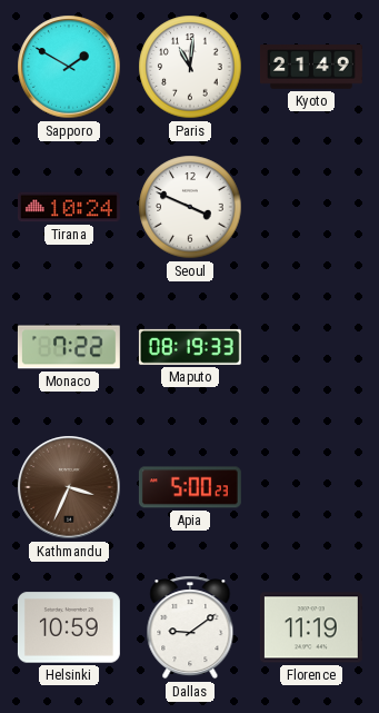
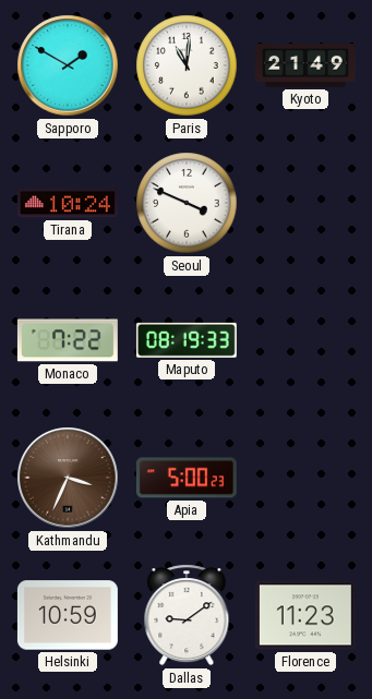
Florence: 11:19 -> 11:23
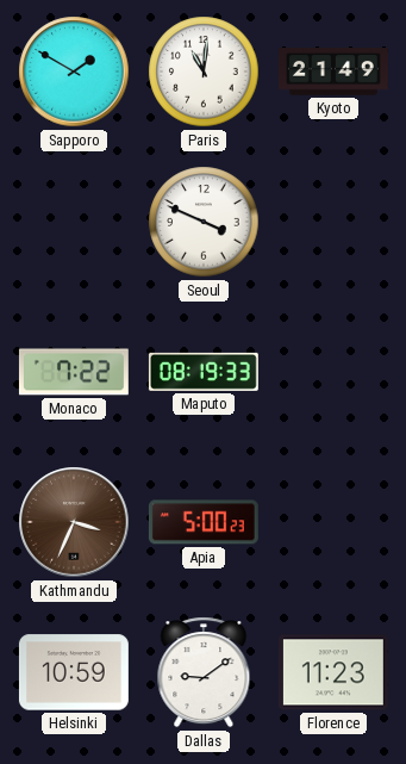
Tirana: 10:24 -> none
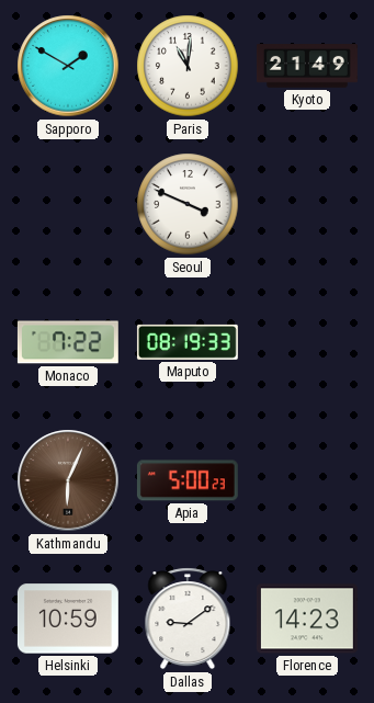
Kathmandu: 3:34 -> 6:04
Florence: 11:23 -> 14:23
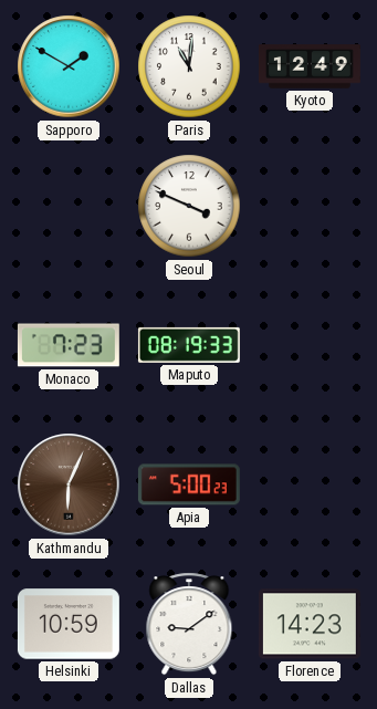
Kyoto: 21:49 -> 12:49
Monaco: 7:22 -> 7:23
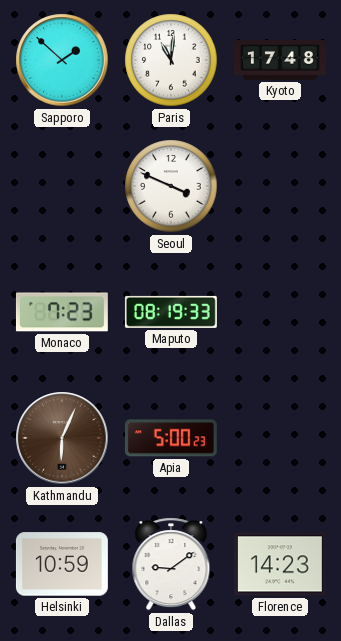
Sapporo: 1:50 -> 1:52
Kyoto: 12:49 -> 17:48
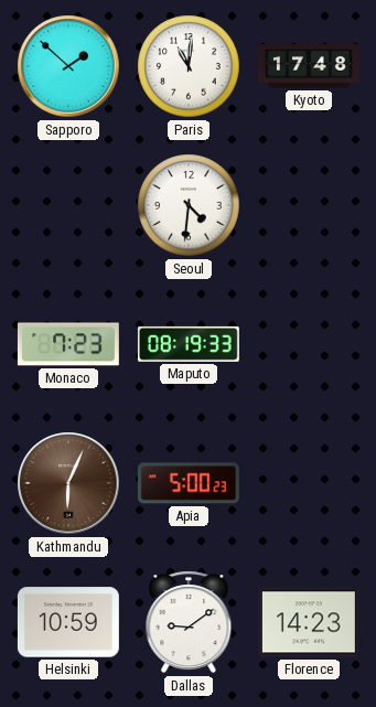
Seoul: 3:49 -> 4:31
